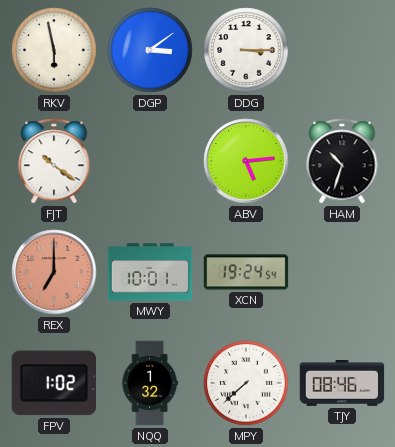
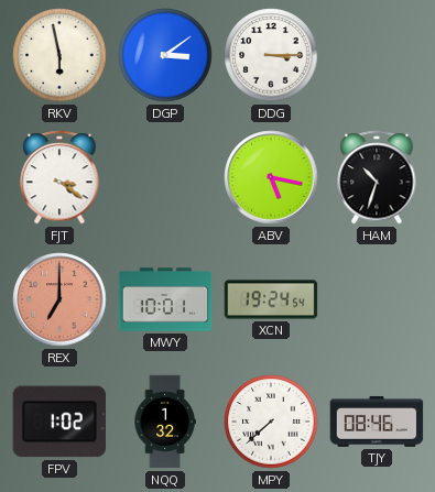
FJT: 10:21 -> 3:21
ABV: 5:14 -> 5:17
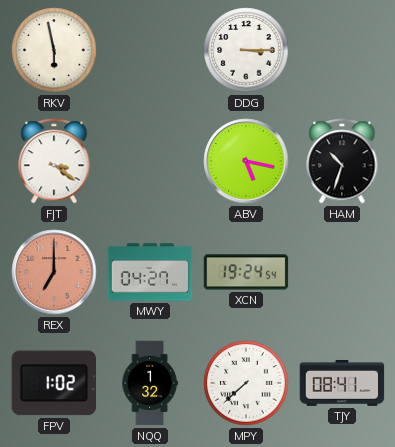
DGP: 3:09 -> none
MWY: 10:01 -> 04:27
TJY: 08:46 -> 08:41
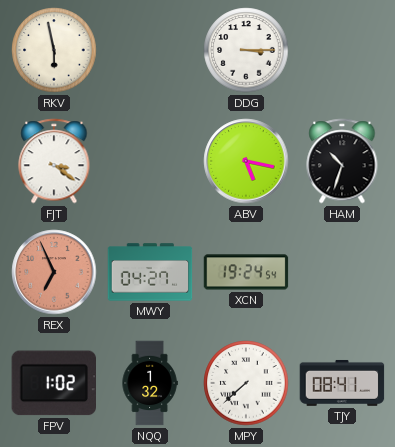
REX: 7:00 -> 6:56
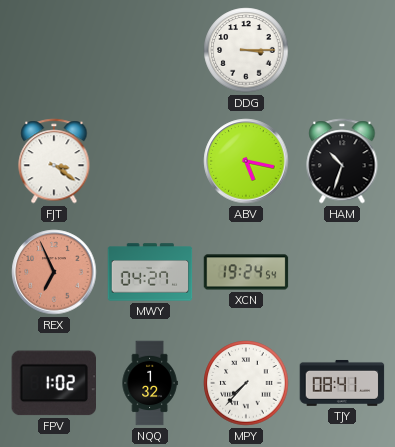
RKV: 5:58 -> none
MPY: 7:38 -> 7:37
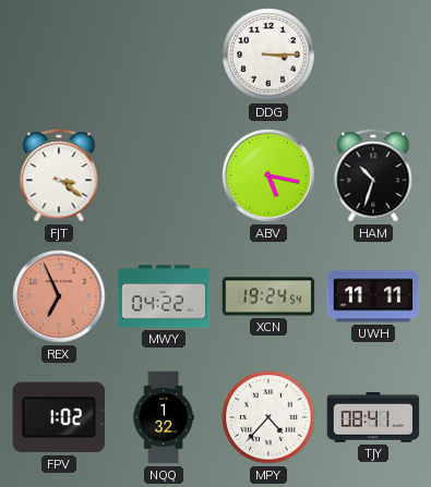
MWY: 04:27 -> 04:22
UWH: none -> 11:11
MPY: 7:37 -> 4:37
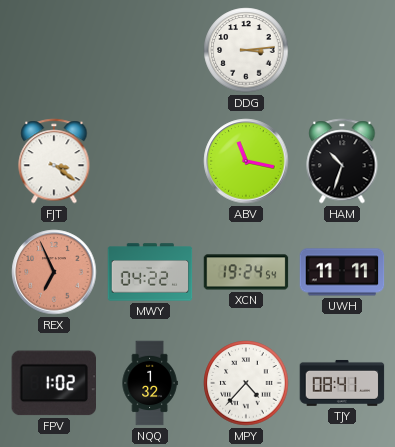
DDG: 3:15 -> 3:14
ABV: 5:17 -> 11:17
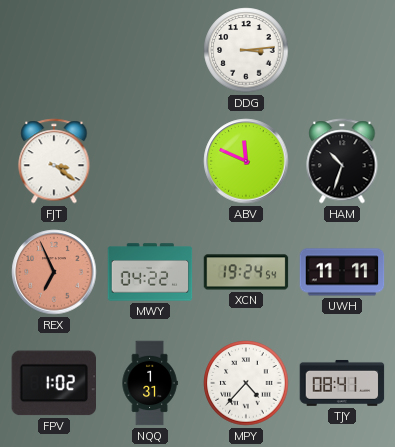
ABV: 11:17 -> 11:49
NQQ: 1:32 -> 1:31
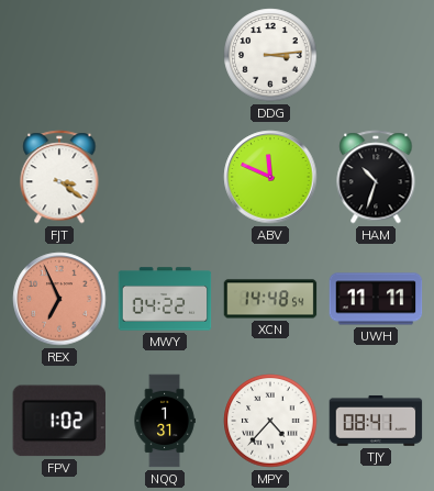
XCN: 19:24 -> 14:48
